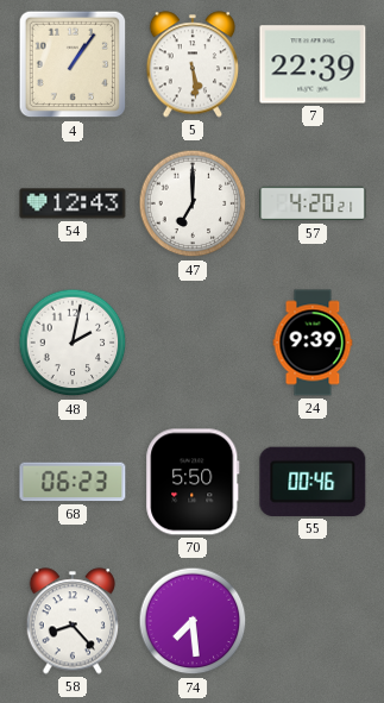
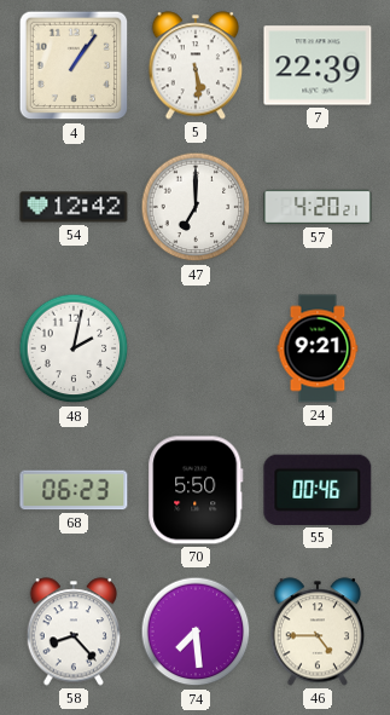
54: 12:43 -> 12:42
24: 9:39 -> 9:21
46: none -> 4:45
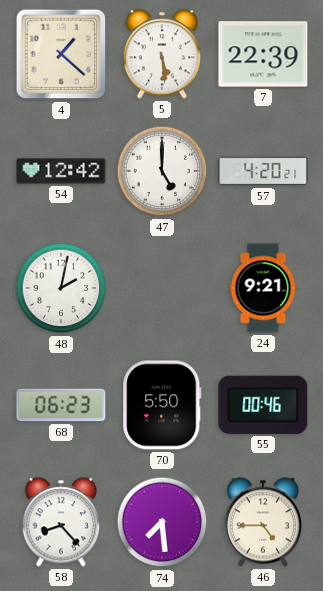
4: 1:06 -> 1:22
47: 7:00 -> 5:00
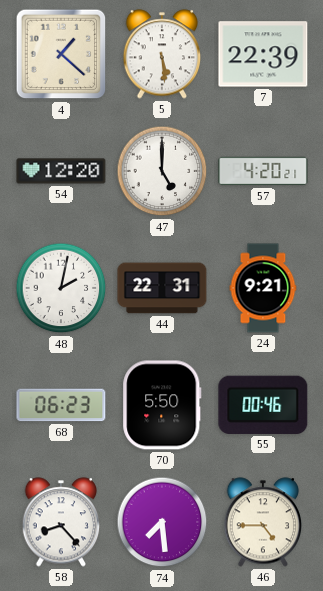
54: 12:42 -> 12:20
44: none -> 22:31
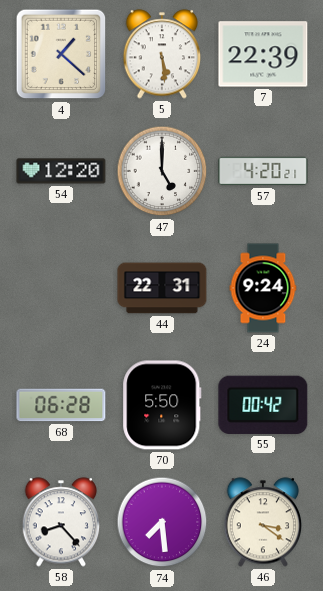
48: 2:02 -> none
24: 9:21 -> 9:24
68: 06:23 -> 06:28
55: 00:46 -> 00:42
46: 4:45 -> 3:21
